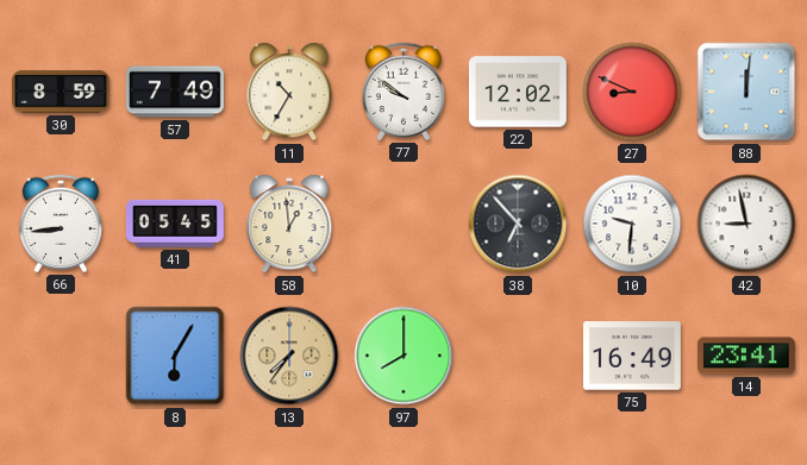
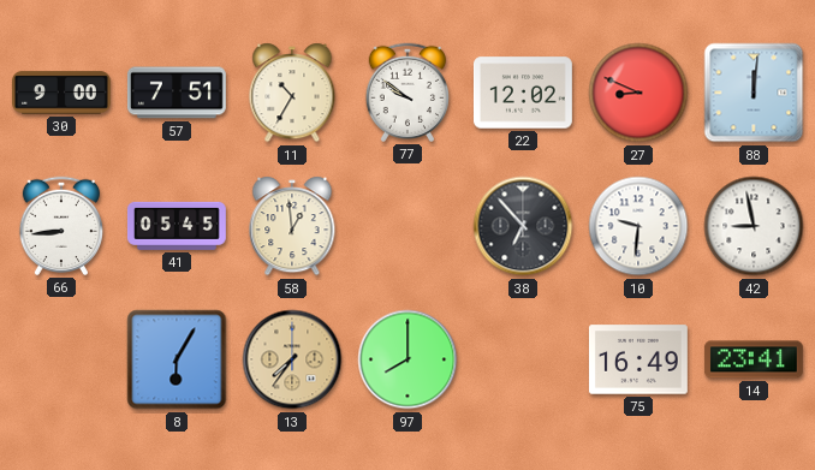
30: 8:59 -> 9:00
57: 7:49 -> 7:51
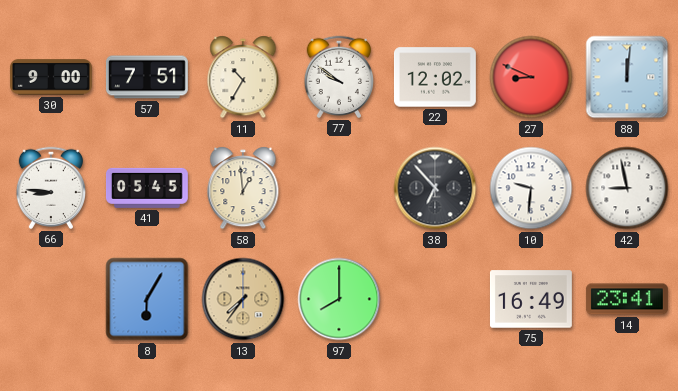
66: 8:44 -> 8:46
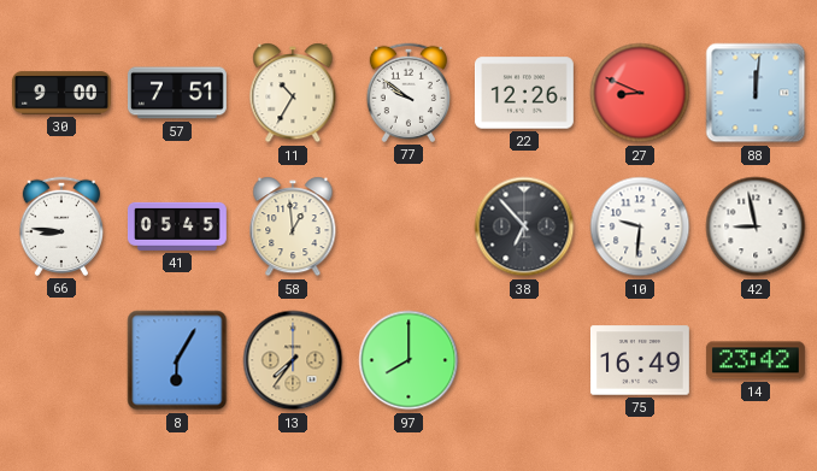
22: 12:02 -> 12:26
14: 23:41 -> 23:42
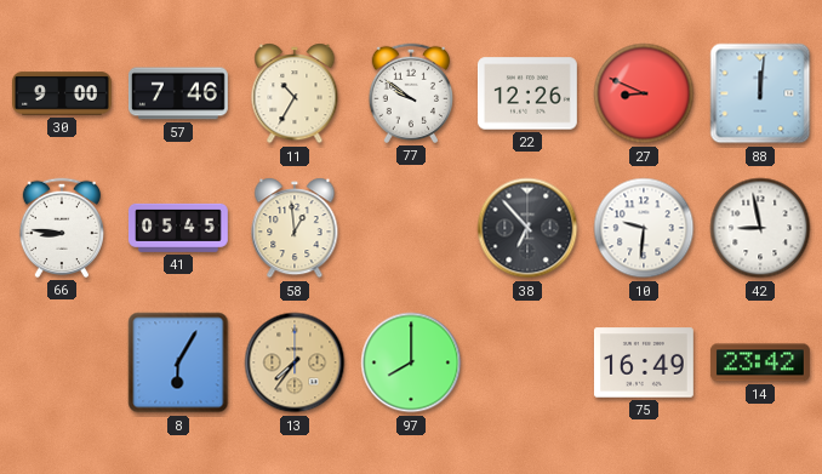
57: 7:51 -> 7:46
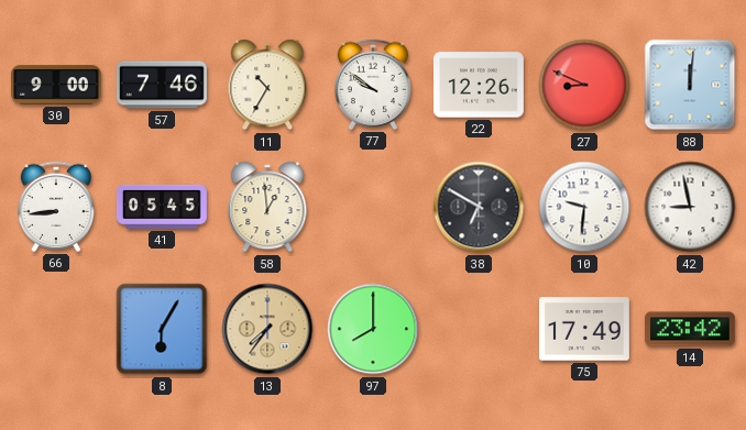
66: 8:46 -> 8:44
38: 6:53 -> 6:50
75: 16:49 -> 17:49
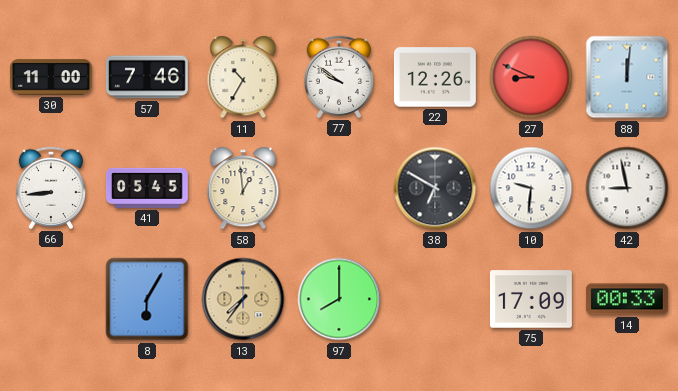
30: 9:00 -> 11:00
75: 17:49 -> 17:09
14: 23:42 -> 00:33
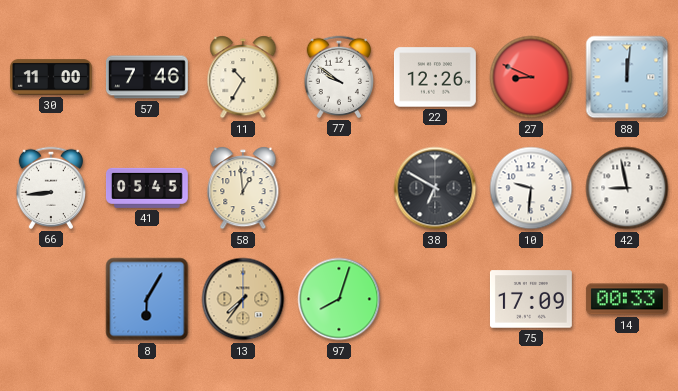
97: 8:00 -> 8:03
